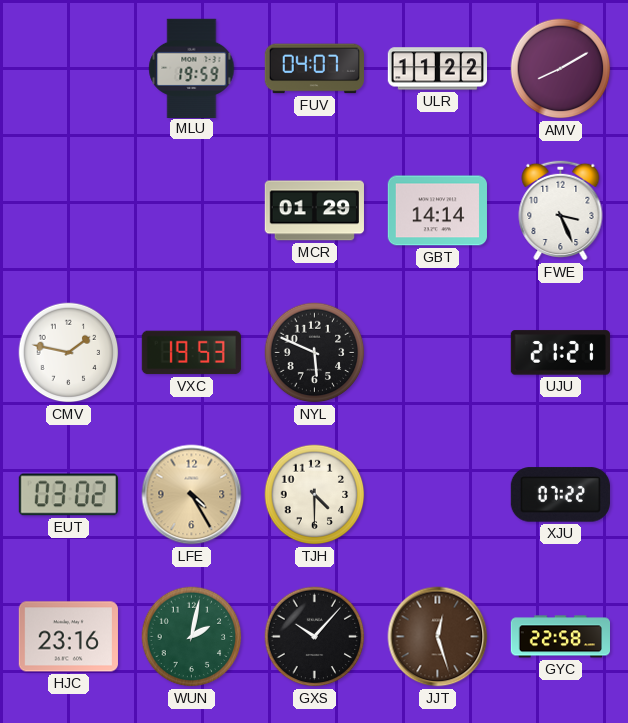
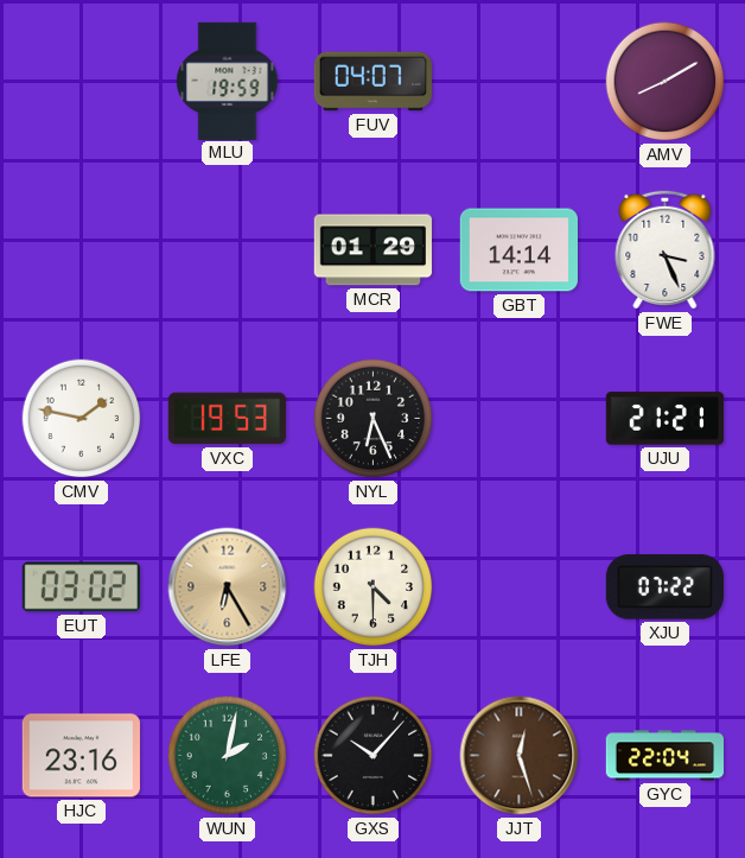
ULR: 11:22 -> none
NYL: 5:49 -> 6:26
LFE: 4:25 -> 6:25
GYC: 22:58 -> 22:04
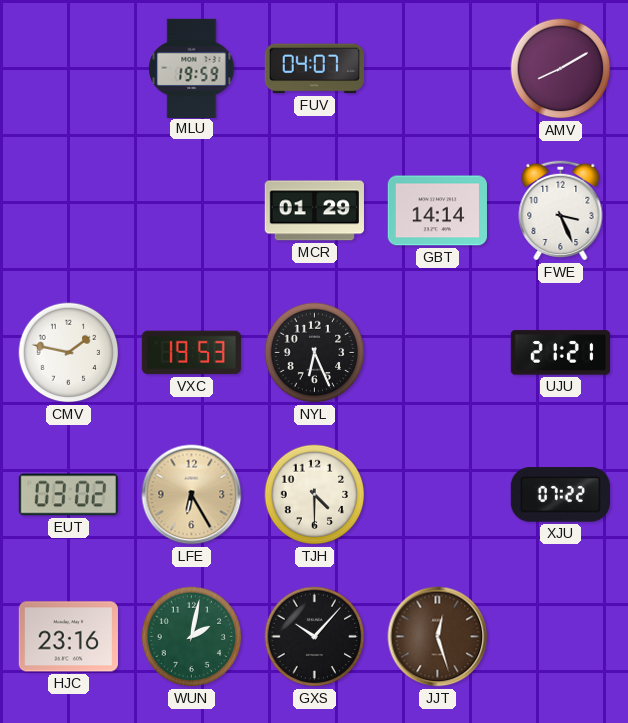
GYC: 22:04 -> none
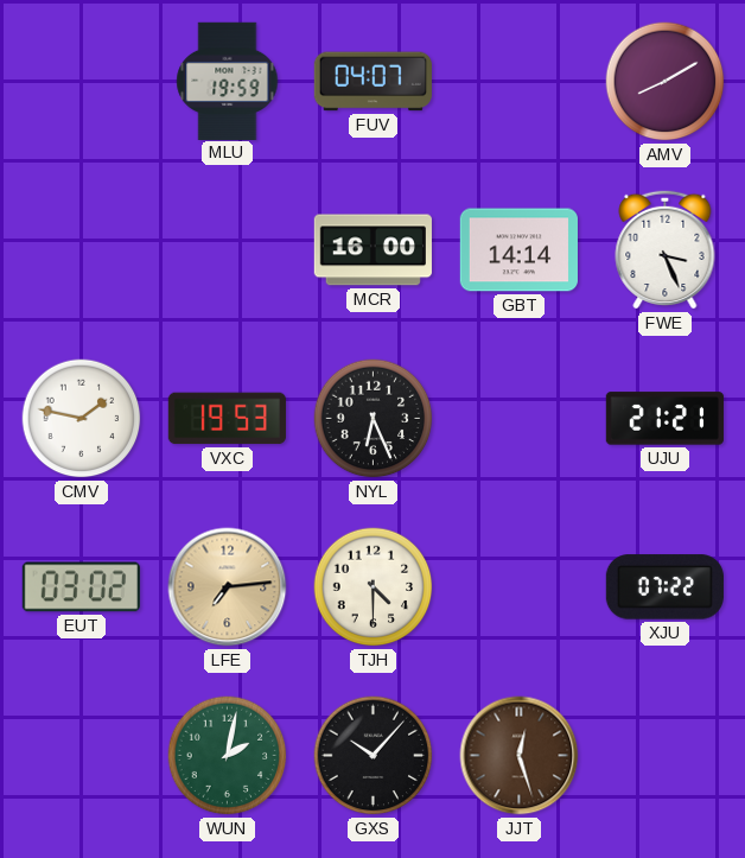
MCR: 01:29 -> 16:00
LFE: 6:25 -> 7:14
HJC: 23:16 -> none
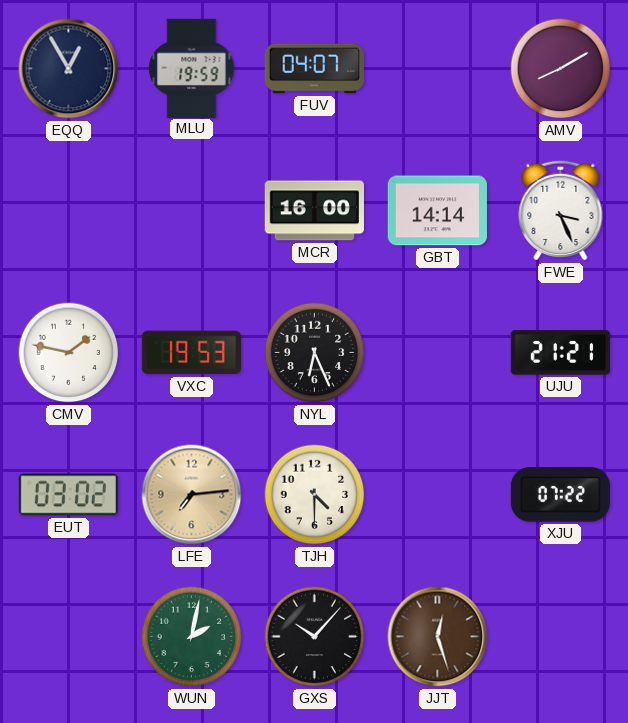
EQQ: none -> 12:55
